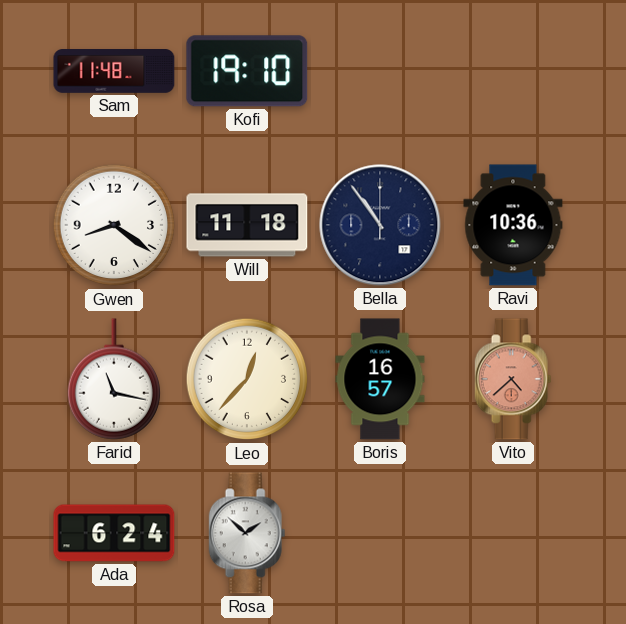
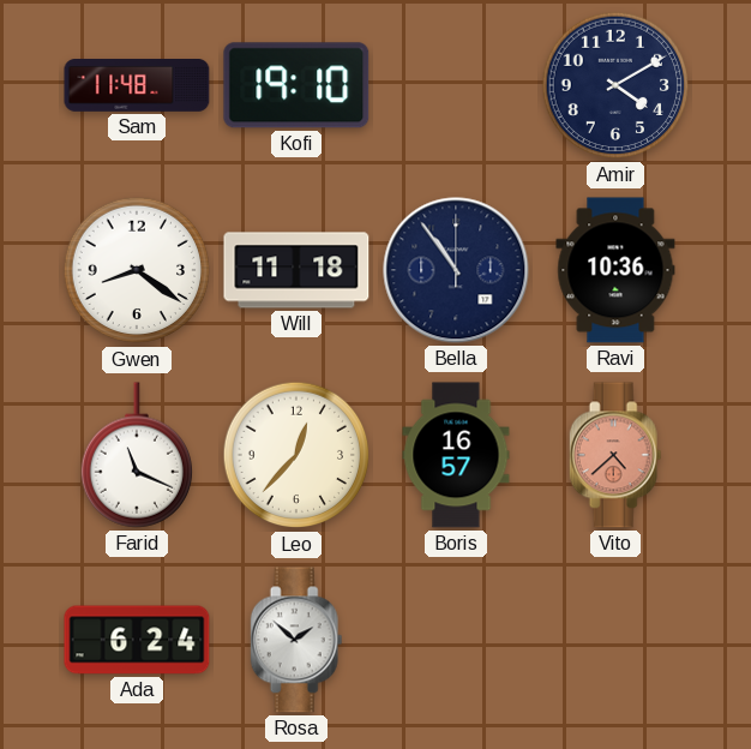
Amir: none -> 4:10
Farid: 11:17 -> 11:19
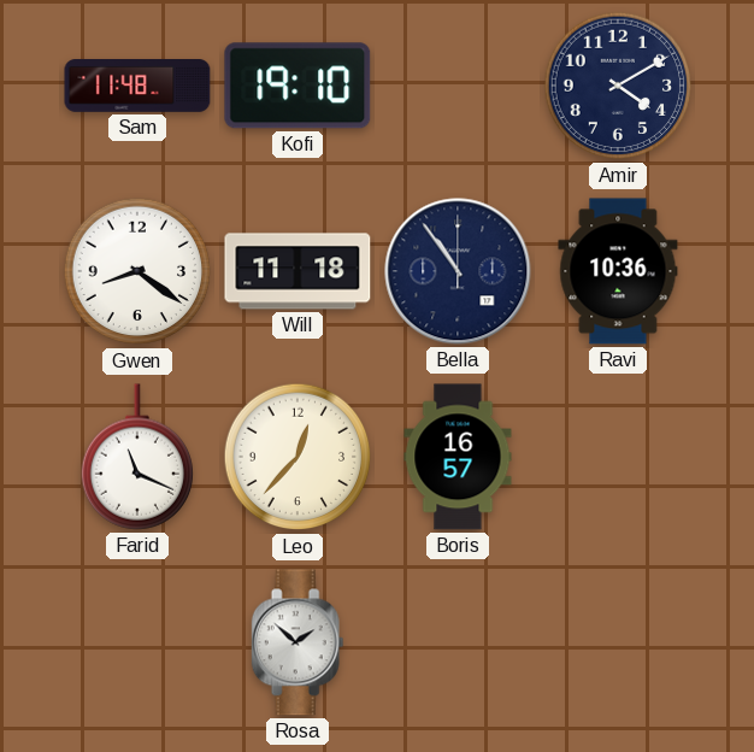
Vito: 4:38 -> none
Ada: 6:24 -> none
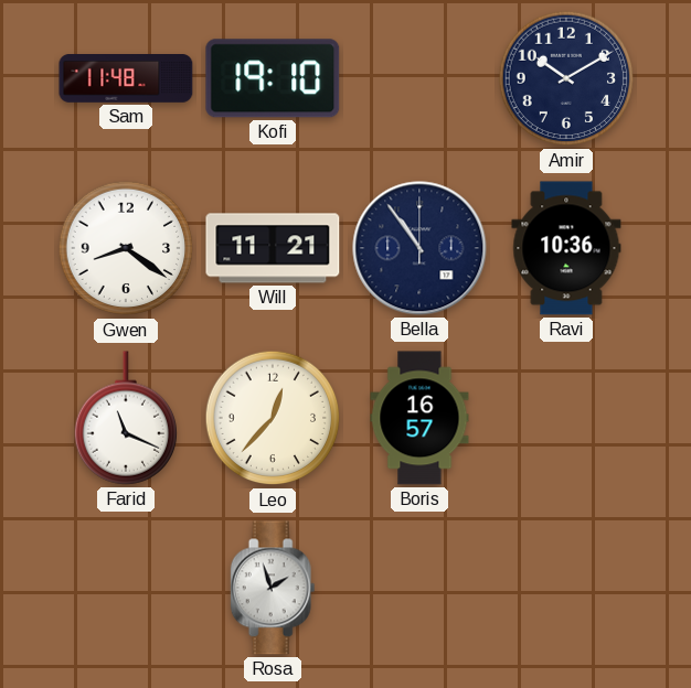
Amir: 4:10 -> 10:10
Will: 11:18 -> 11:21
Rosa: 1:52 -> 1:57
